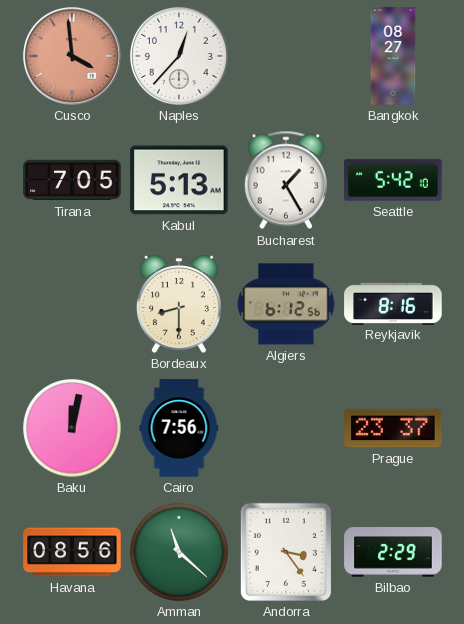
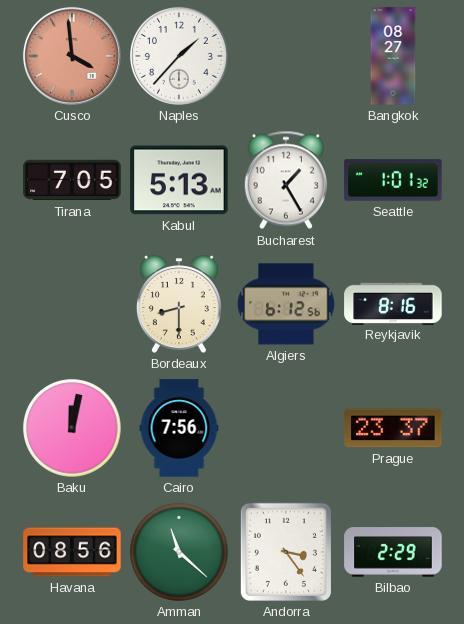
Naples: 12:37 -> 1:37
Seattle: 5:42 -> 1:01
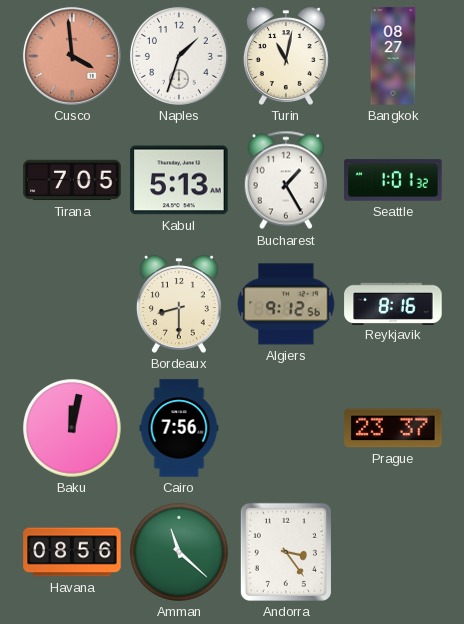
Naples: 1:37 -> 1:33
Turin: none -> 11:02
Algiers: 6:12 -> 9:12
Bilbao: 2:29 -> none
